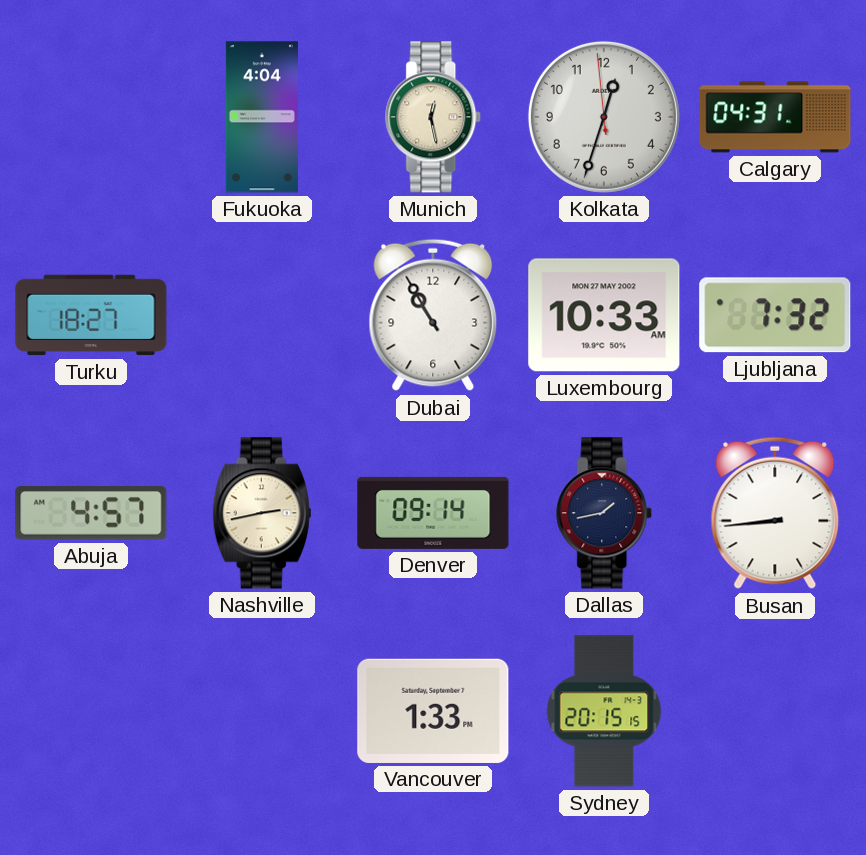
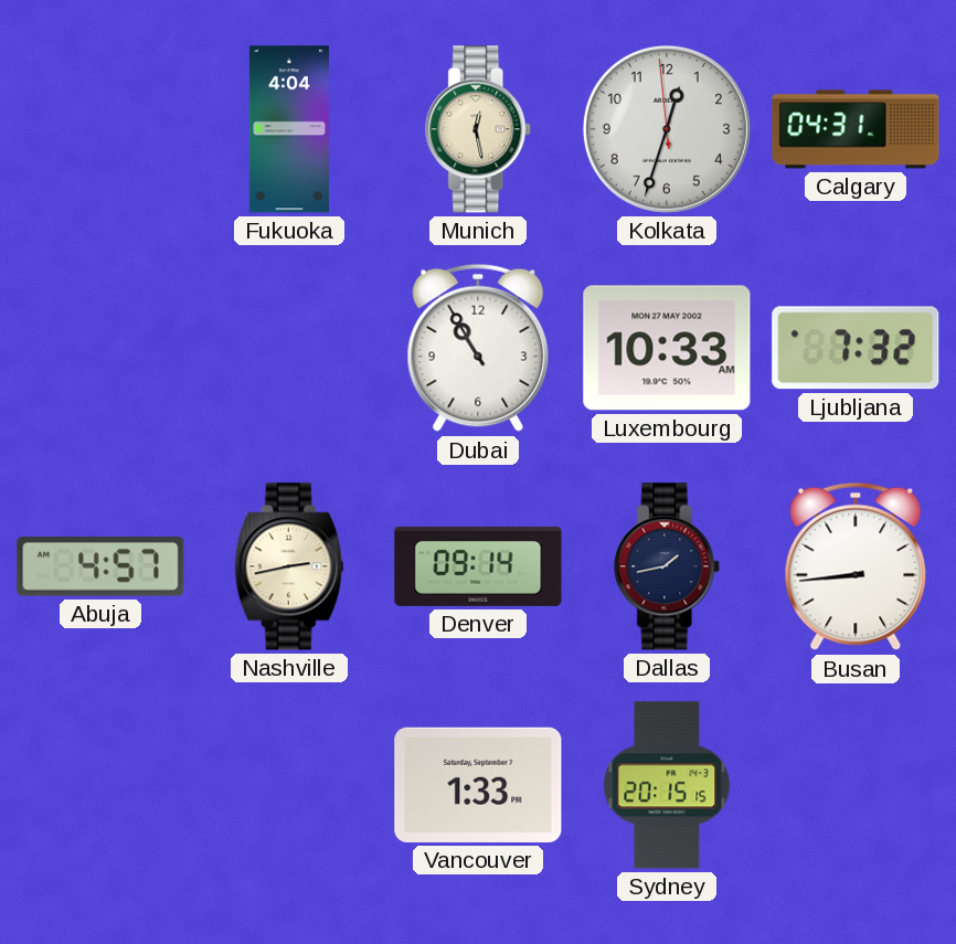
Turku: 18:27 -> none
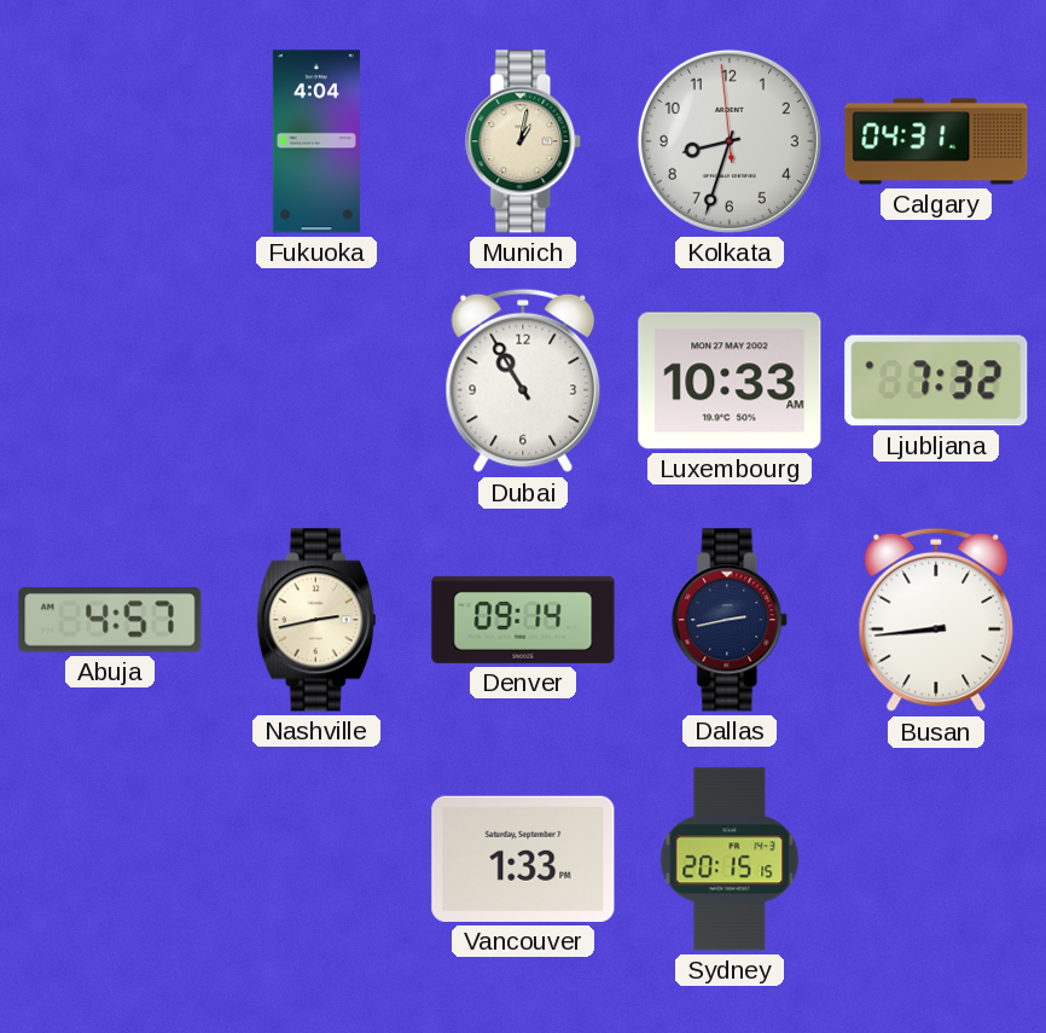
Munich: 12:28 -> 1:02
Kolkata: 12:32 -> 8:32
Dallas: 1:43 -> 2:43
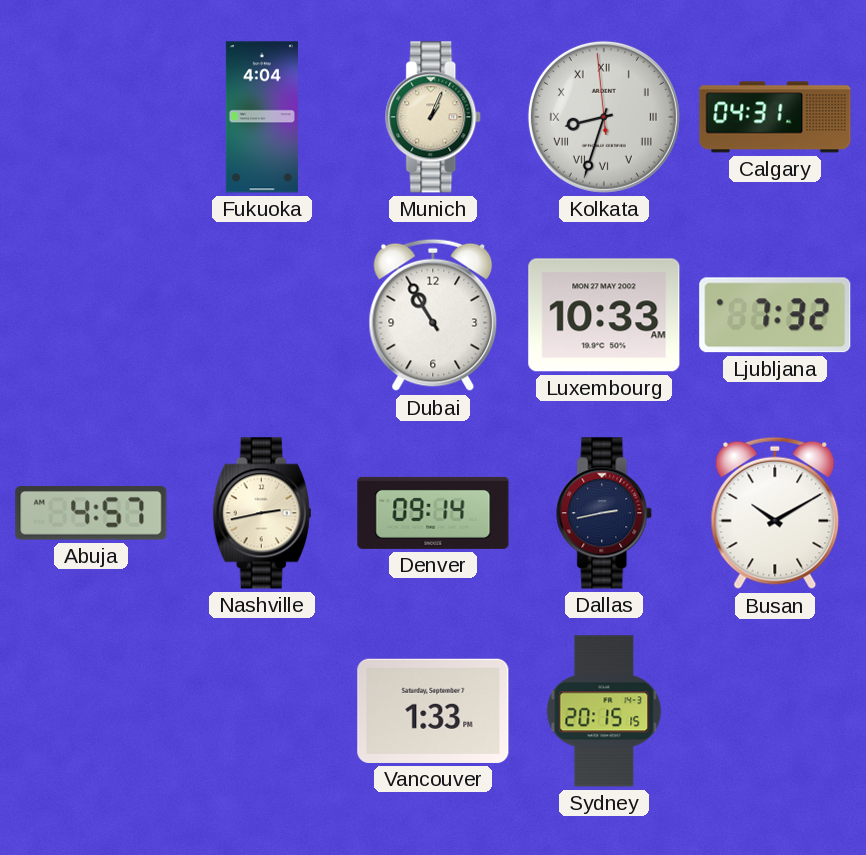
Munich: 1:02 -> 1:04
Kolkata numerals: Arabic -> Roman
Busan: 8:44 -> 10:10
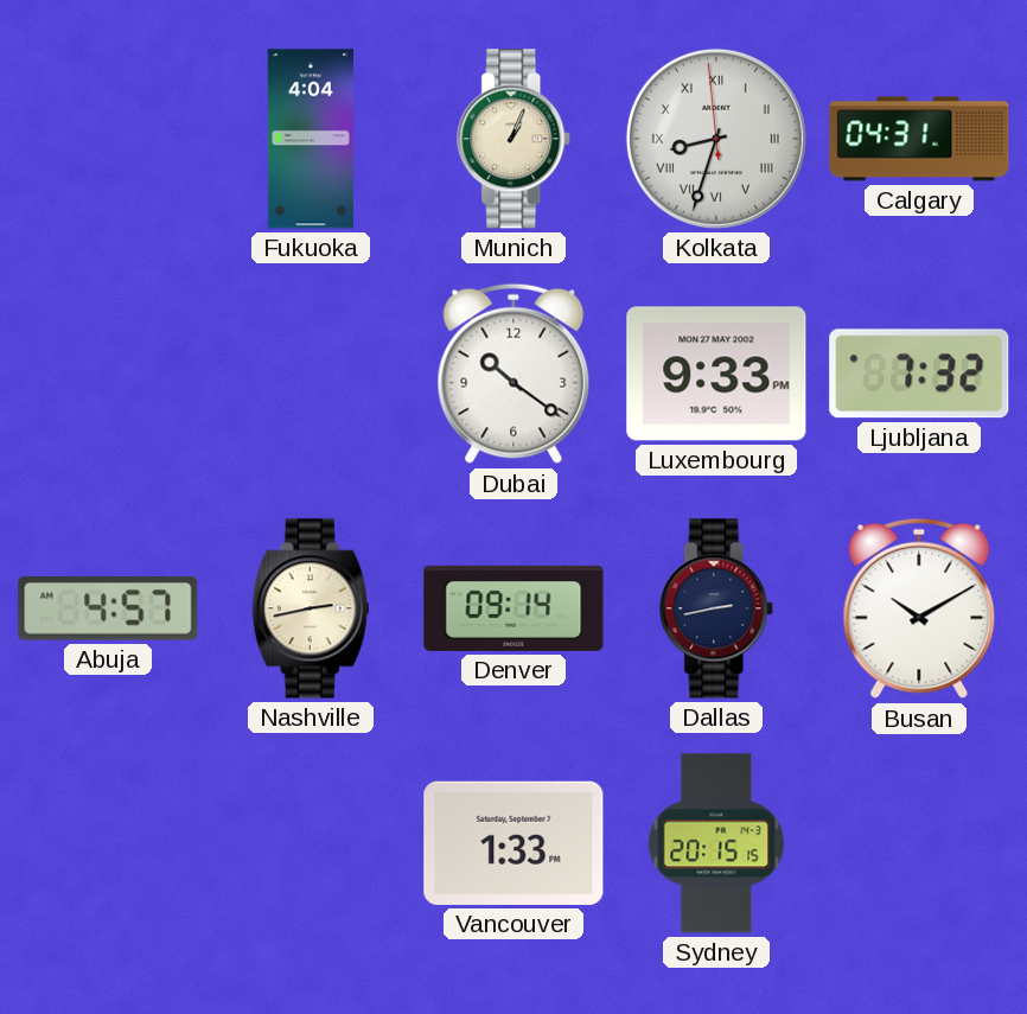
Dubai: 10:55 -> 10:21
Luxembourg: 10:33 -> 9:33
